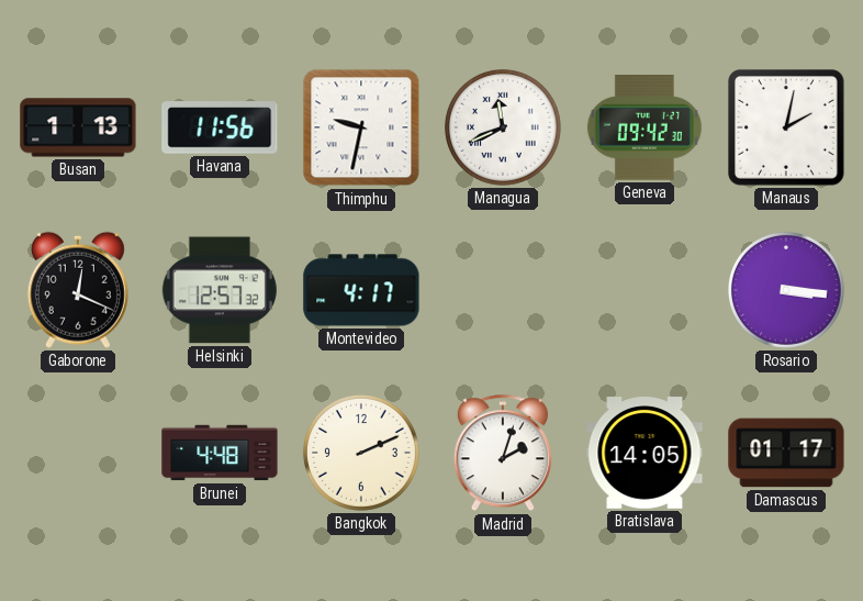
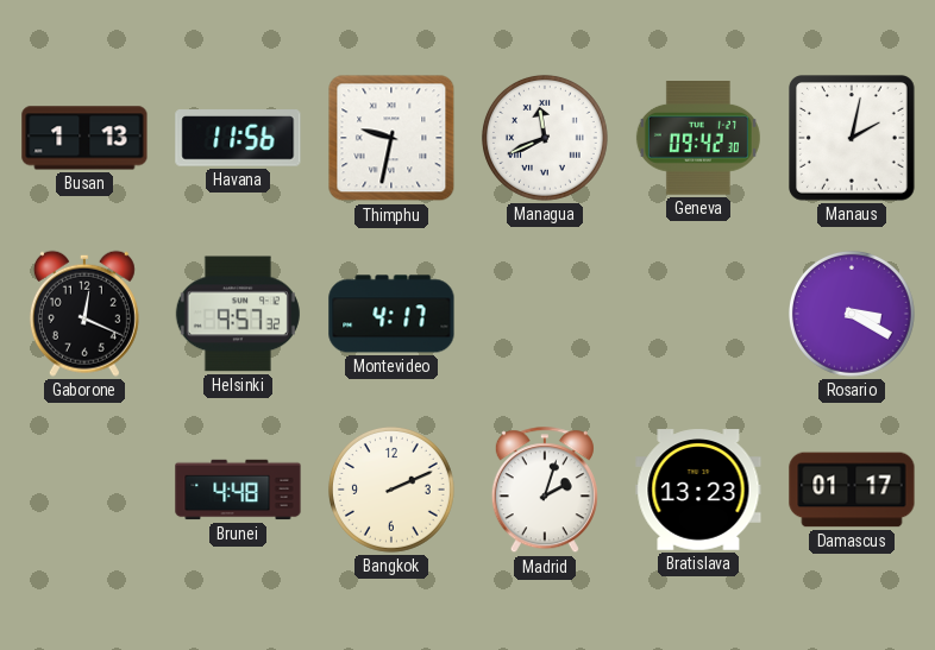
Helsinki: 12:57 -> 9:57
Rosario: 3:16 -> 3:20
Bratislava: 14:05 -> 13:23
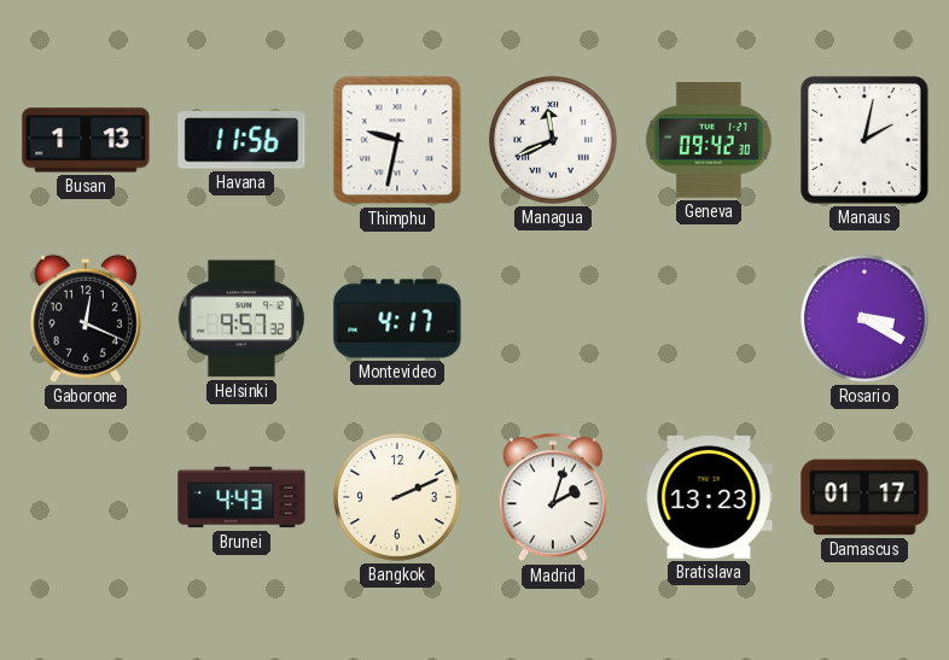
Brunei: 4:48 -> 4:43
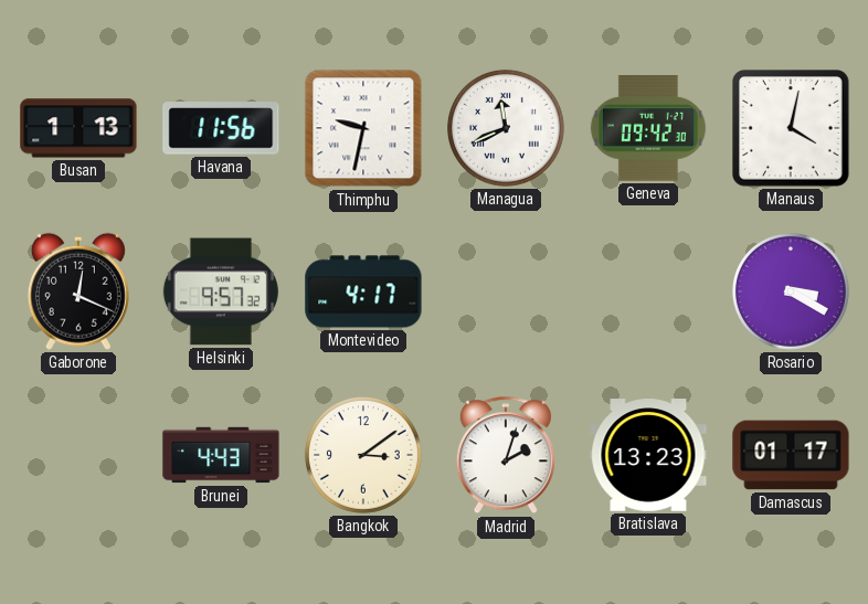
Manaus: 2:02 -> 4:02
Bangkok: 2:11 -> 3:09
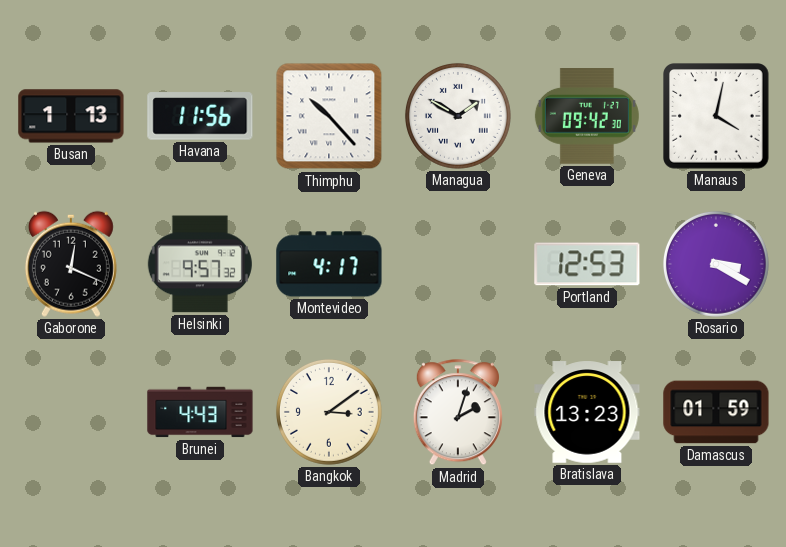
Thimphu: 9:32 -> 10:23
Managua: 11:41 -> 1:50
Portland: none -> 12:53
Damascus: 01:17 -> 01:59
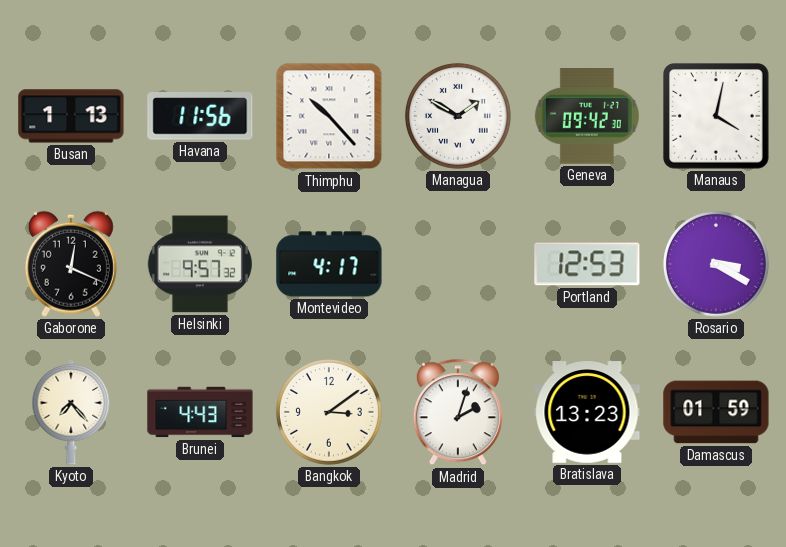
Kyoto: none -> 7:23
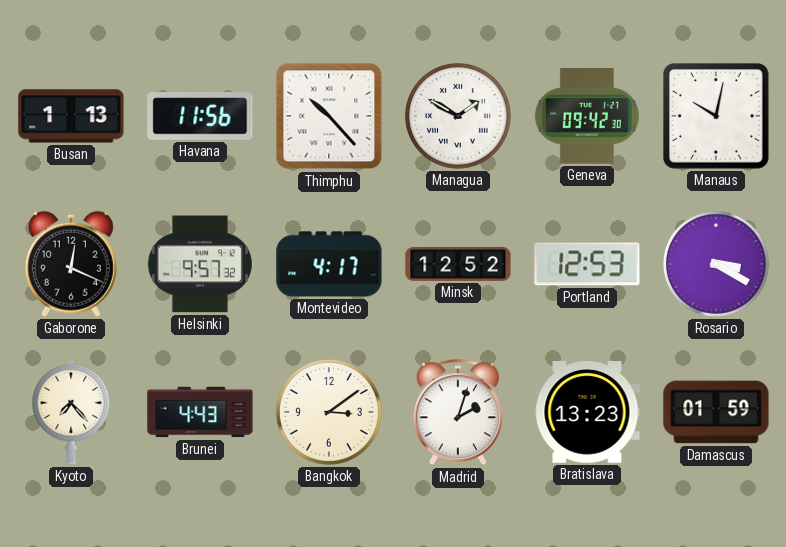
Manaus: 4:02 -> 10:02
Minsk: none -> 12:52
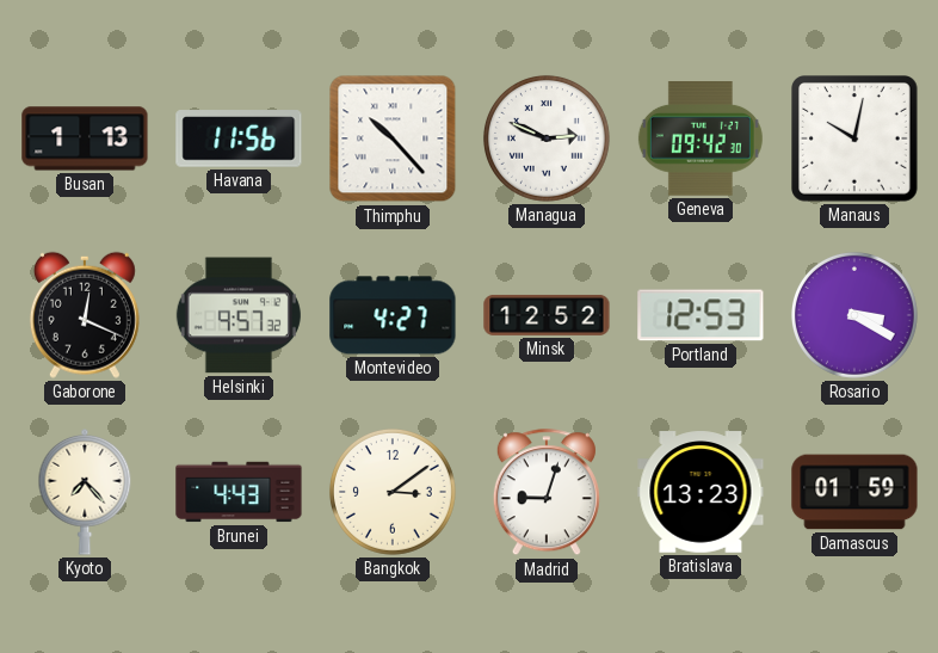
Managua: 1:50 -> 2:49
Montevideo: 4:17 -> 4:27
Madrid: 2:03 -> 9:03
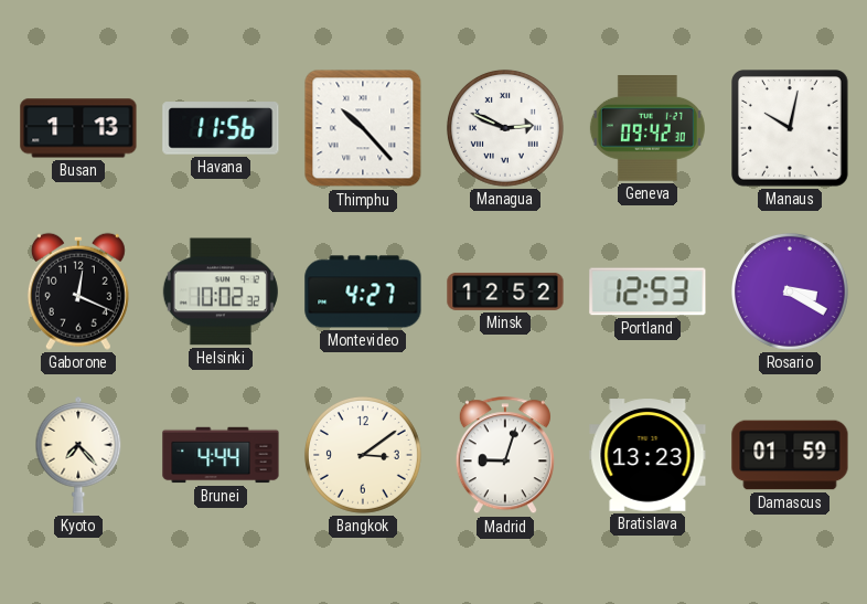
Helsinki: 9:57 -> 10:02
Brunei: 4:43 -> 4:44
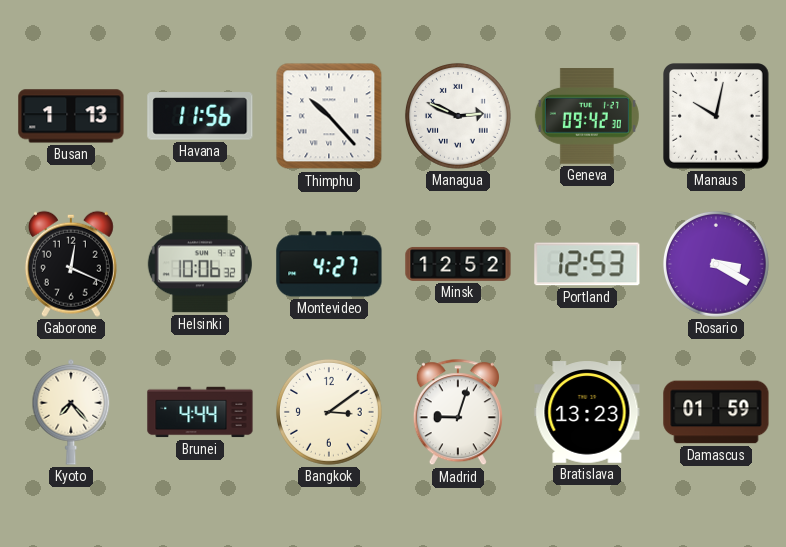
Helsinki: 10:02 -> 10:06
